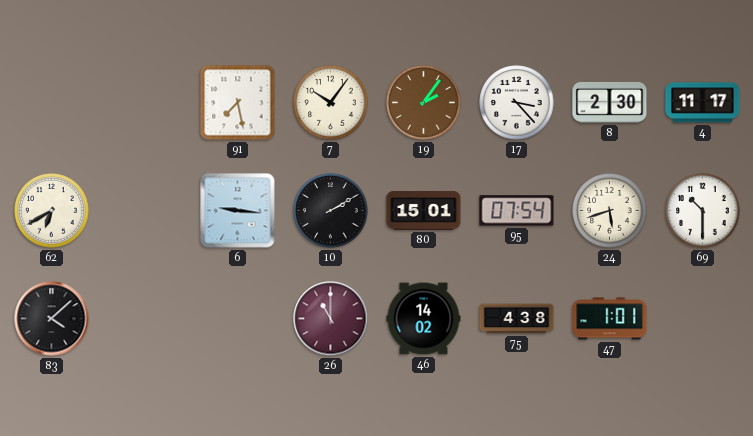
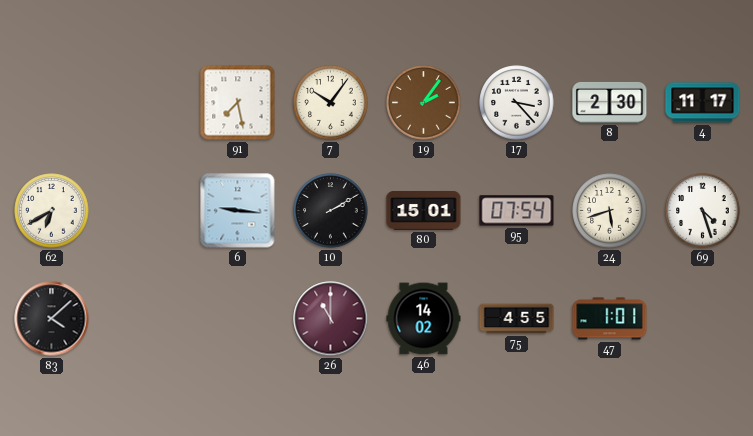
69: 10:30 -> 4:27
75: 4:38 -> 4:55
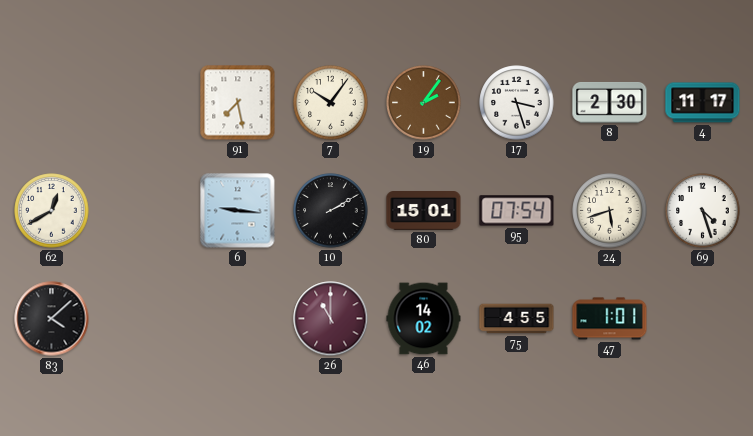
17: 3:23 -> 3:27
62: 6:40 -> 12:40
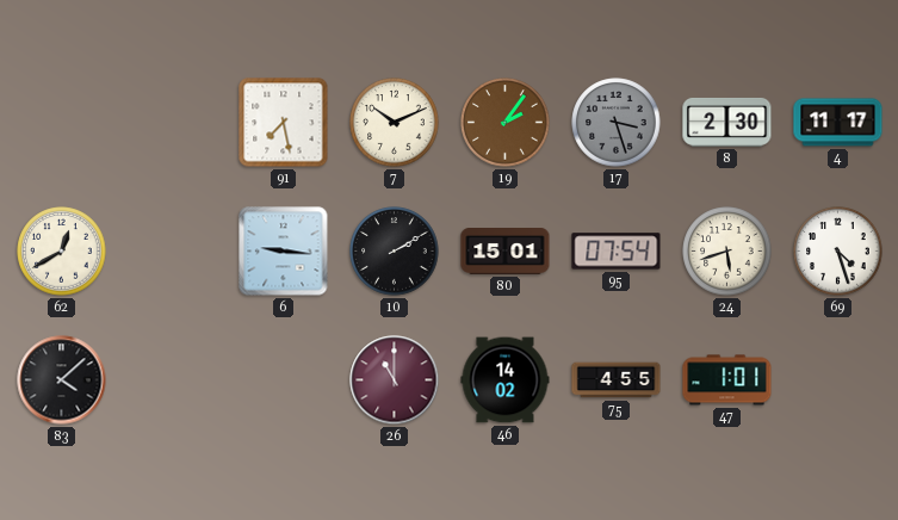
7: 10:06 -> 10:11
17 dial: white -> grey
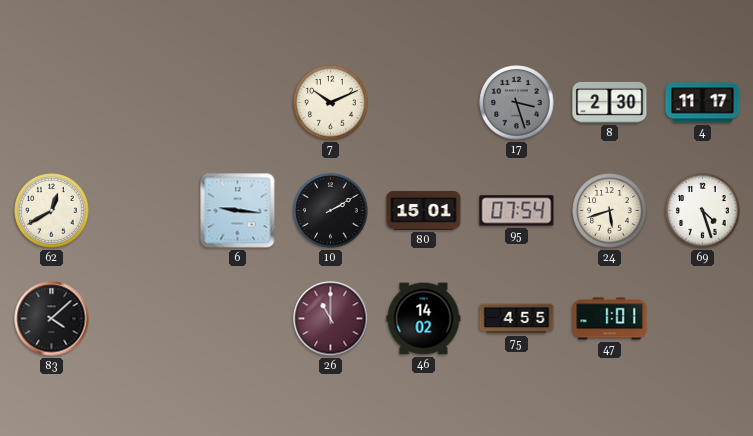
91: 7:28 -> none
19: 2:06 -> none
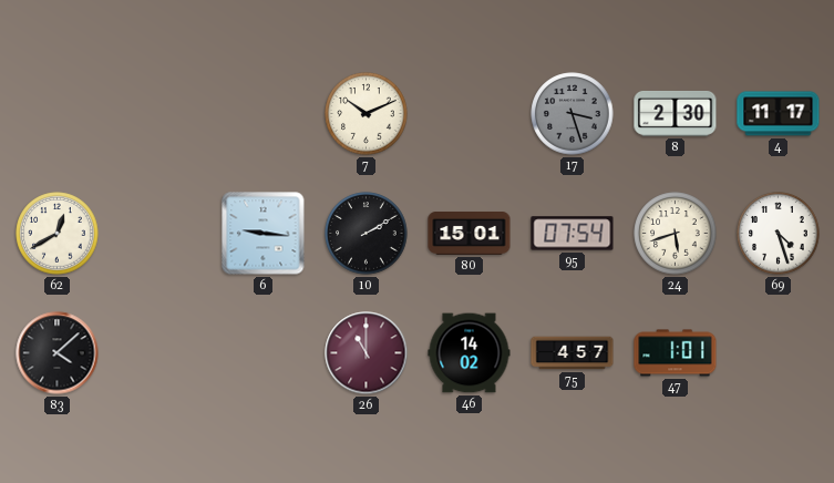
75: 4:55 -> 4:57
